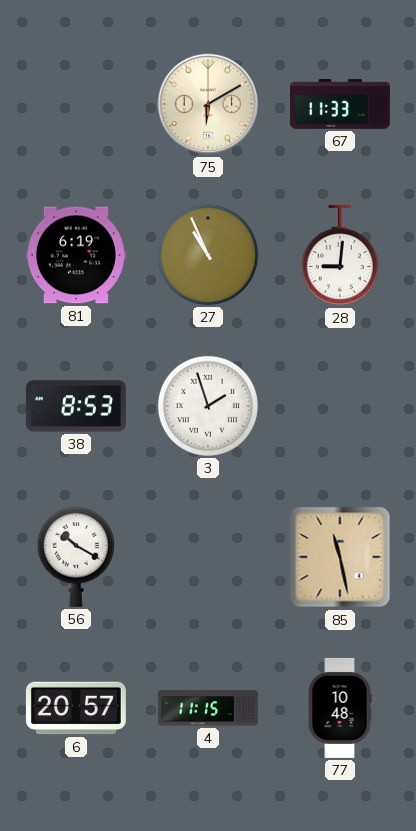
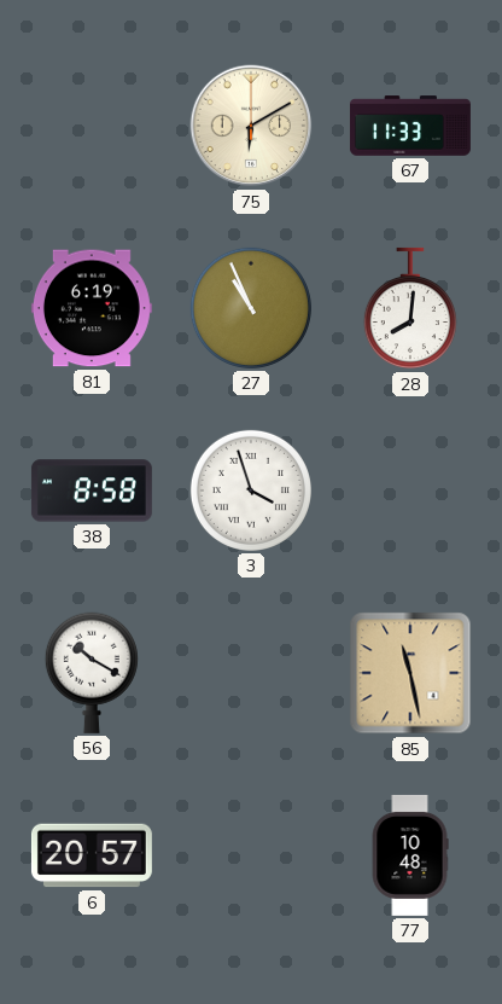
28: 9:01 -> 8:01
38: 8:53 -> 8:58
3: 1:57 -> 3:57
4: 11:15 -> none
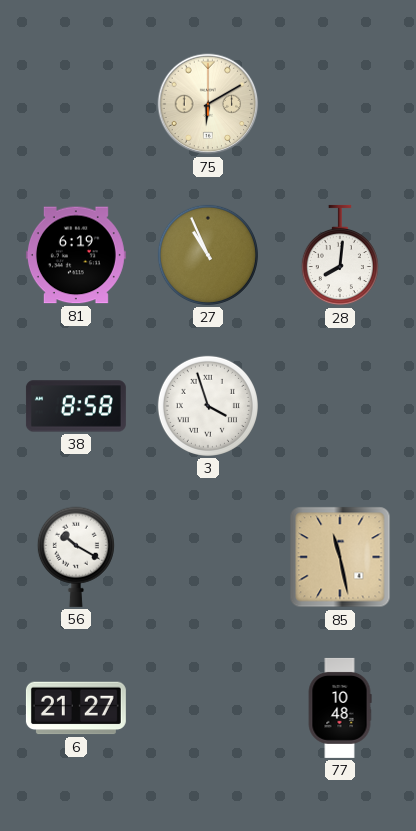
67: 11:33 -> none
6: 20:57 -> 21:27
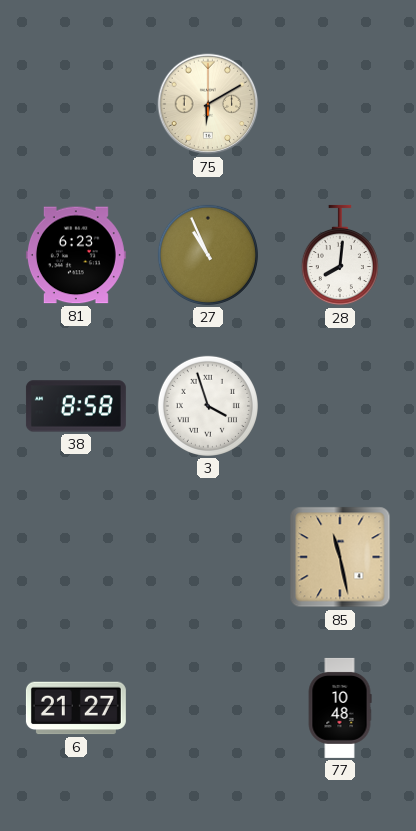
81: 6:19 -> 6:23
56: 10:20 -> none
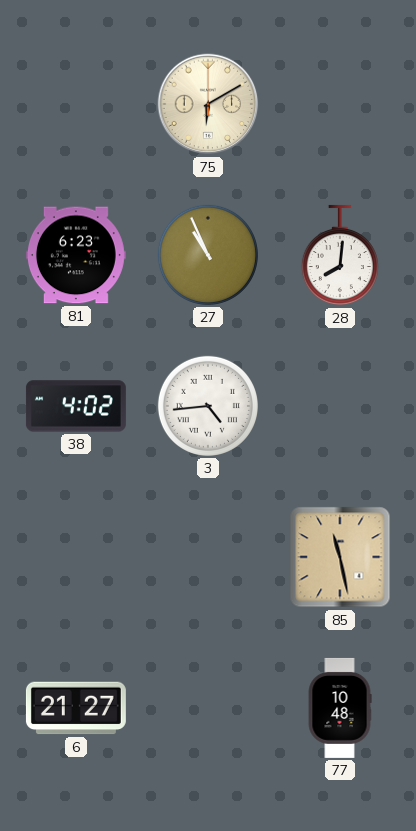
38: 8:58 -> 4:02
3: 3:57 -> 4:44
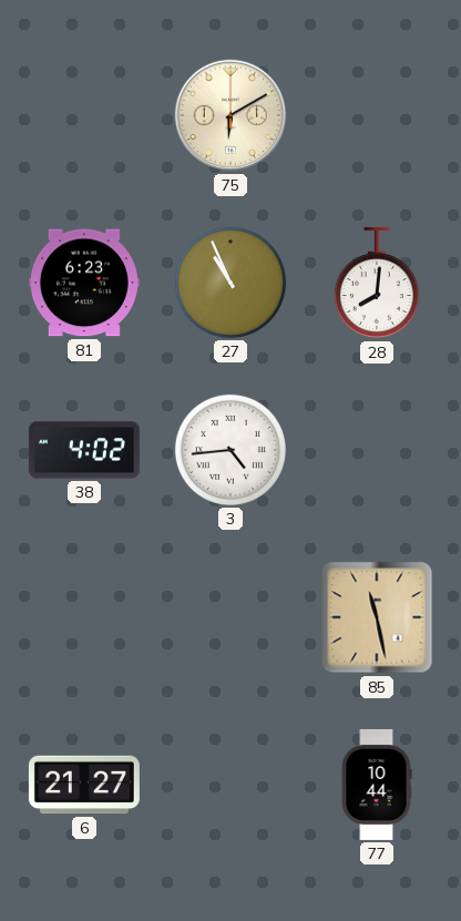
77: 10:48 -> 10:44
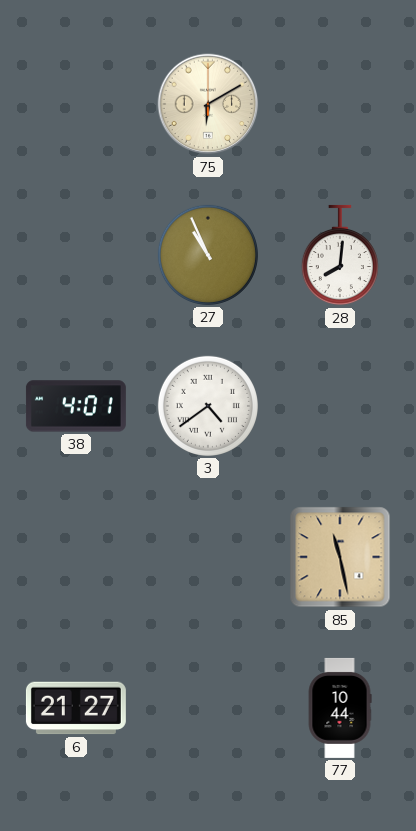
81: 6:23 -> none
38: 4:02 -> 4:01
3: 4:44 -> 4:39
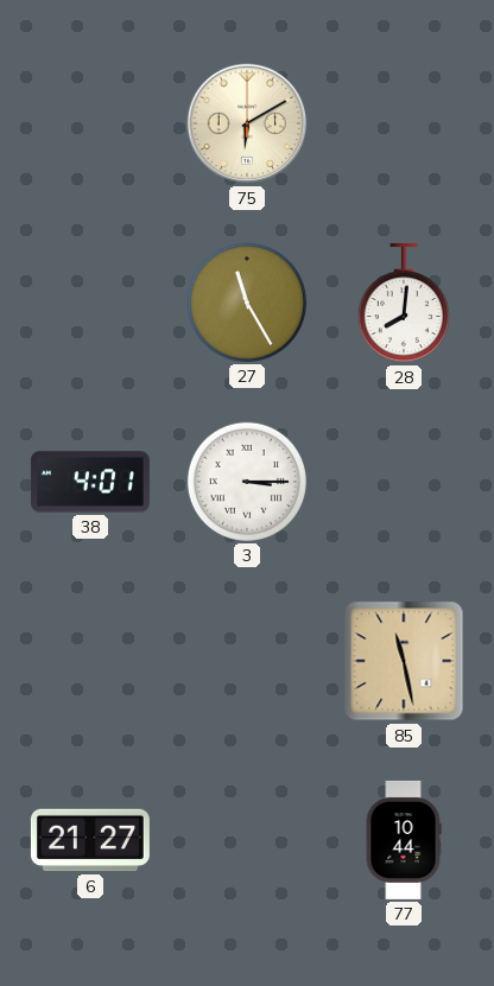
27: 10:56 -> 11:25
3: 4:39 -> 3:15
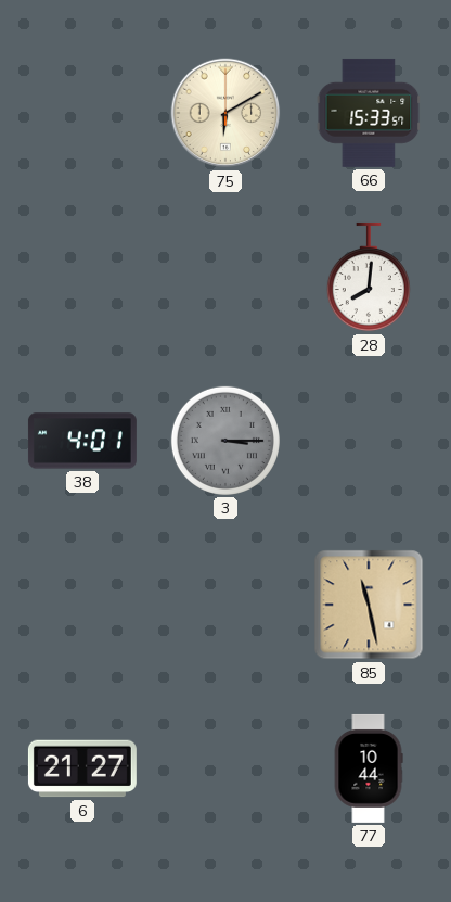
66: none -> 15:33
27: 11:25 -> none
3 dial: white -> grey
